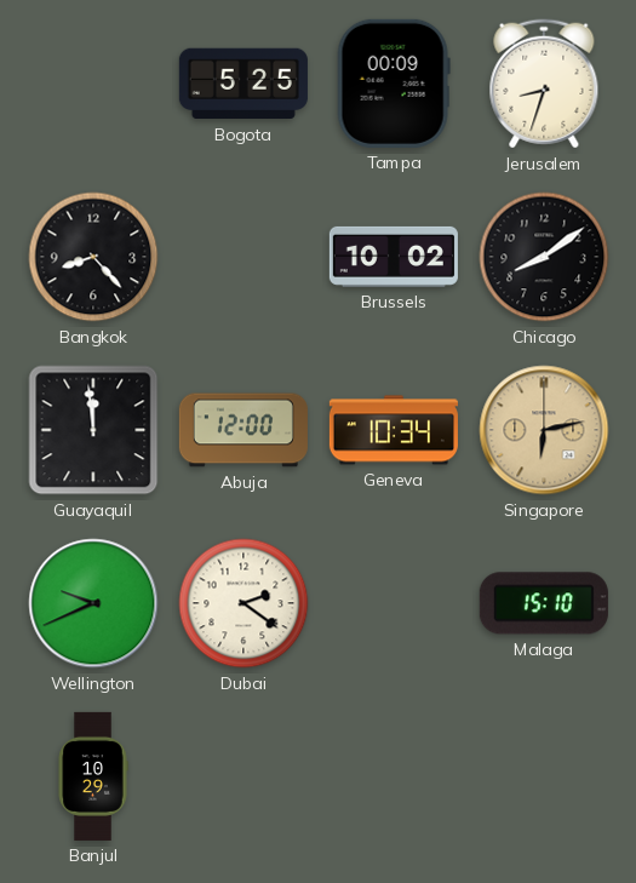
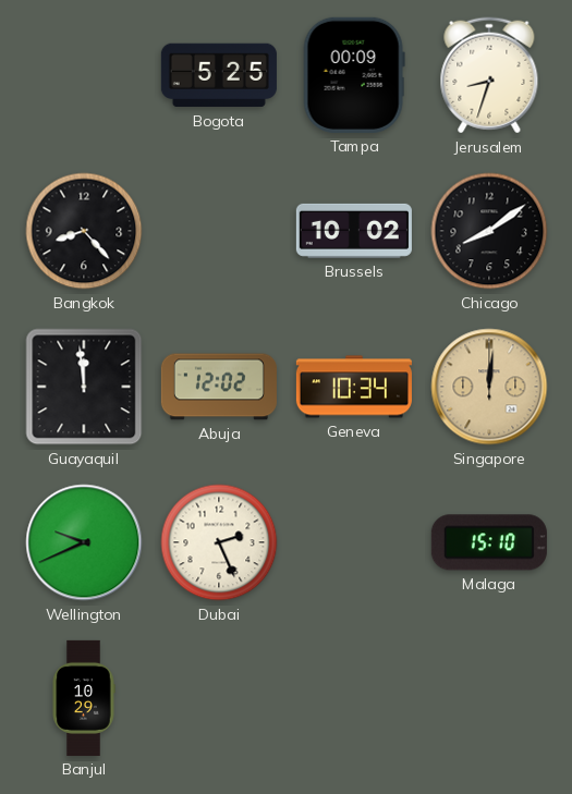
Abuja: 12:00 -> 12:02
Singapore: 6:13 -> 12:01
Dubai: 2:21 -> 2:26
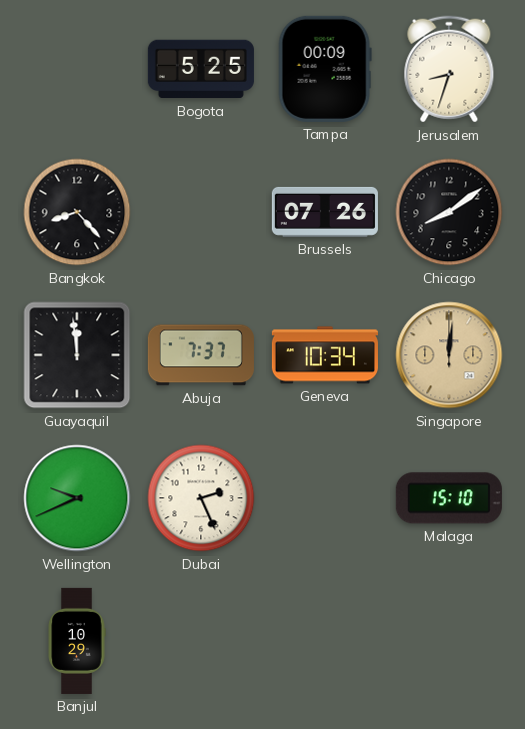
Brussels: 10:02 -> 07:26
Abuja: 12:02 -> 7:37
